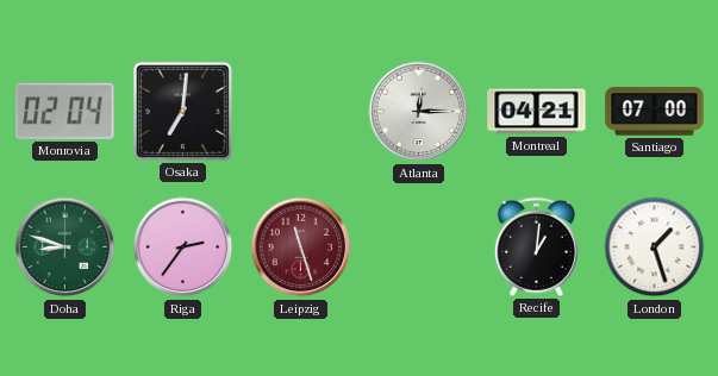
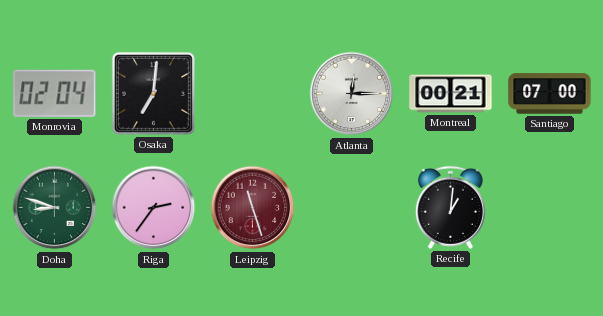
Montreal: 04:21 -> 00:21
London: 1:27 -> none
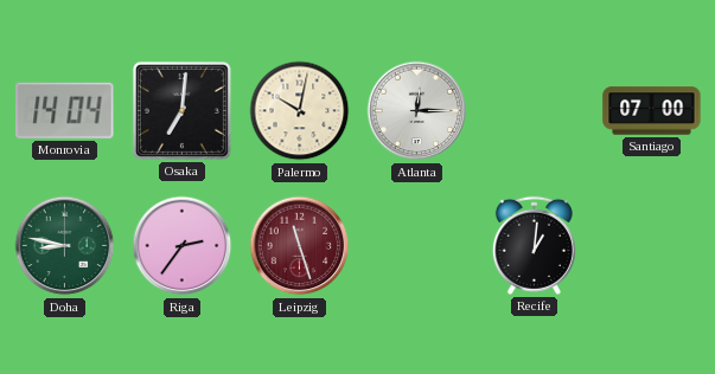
Monrovia: 02:04 -> 14:04
Palermo: none -> 10:02
Montreal: 00:21 -> none
Doha: 8:48 -> 8:47
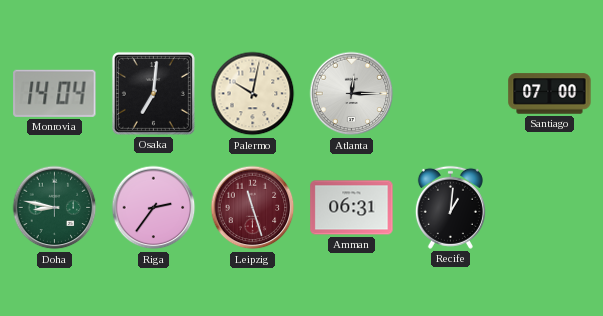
Amman: none -> 06:31
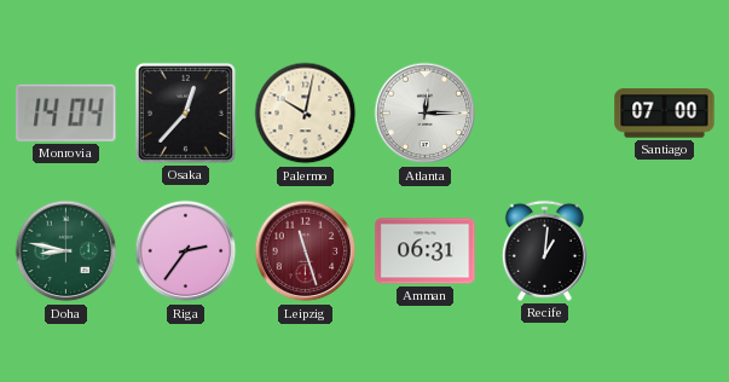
Osaka: 7:01 -> 12:37
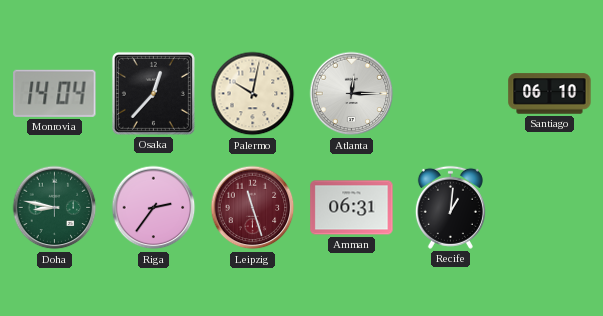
Santiago: 07:00 -> 06:10
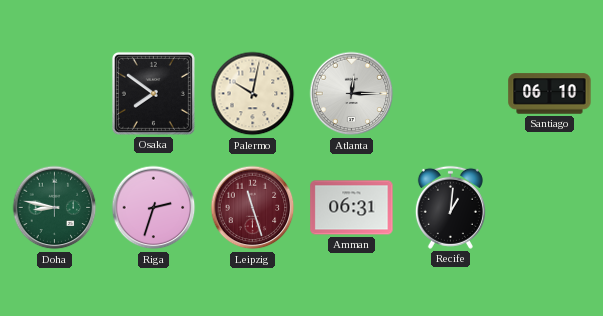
Monrovia: 14:04 -> none
Osaka: 12:37 -> 7:51
Riga: 2:36 -> 2:33
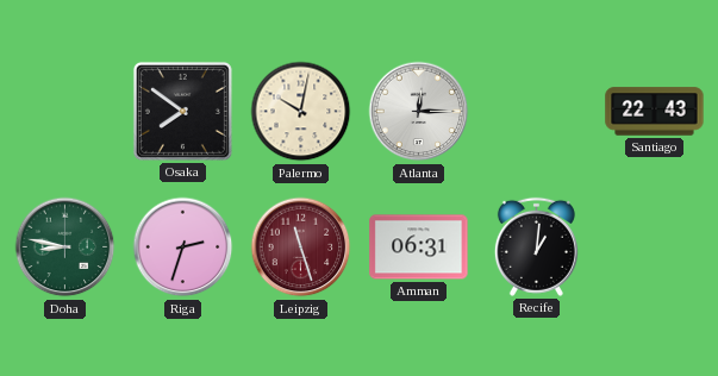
Santiago: 06:10 -> 22:43
